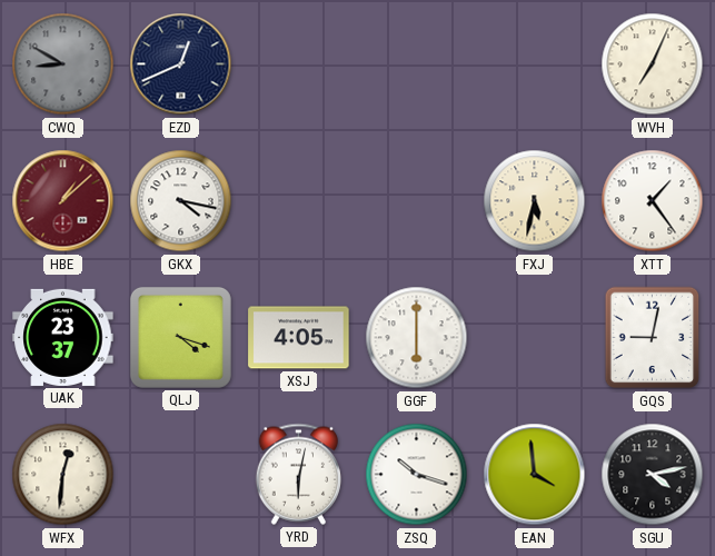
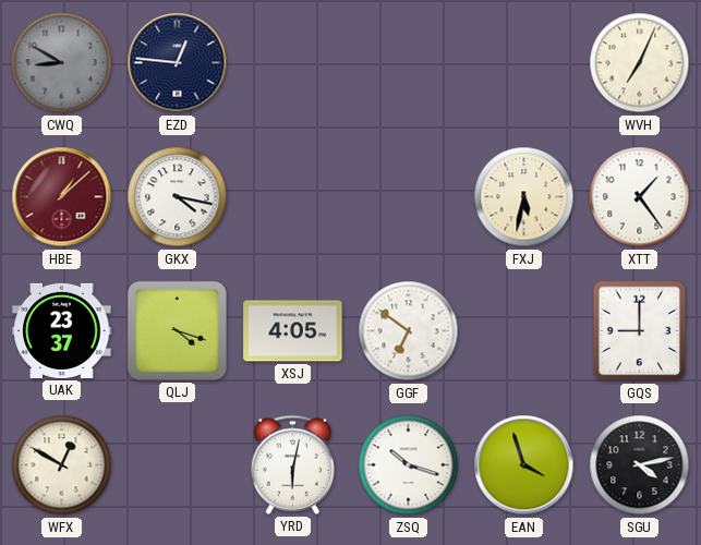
EZD: 12:41 -> 12:46
GGF: 6:00 -> 6:51
GQS: 9:02 -> 9:00
WFX: 12:31 -> 12:50
EAN: 3:59 -> 3:57
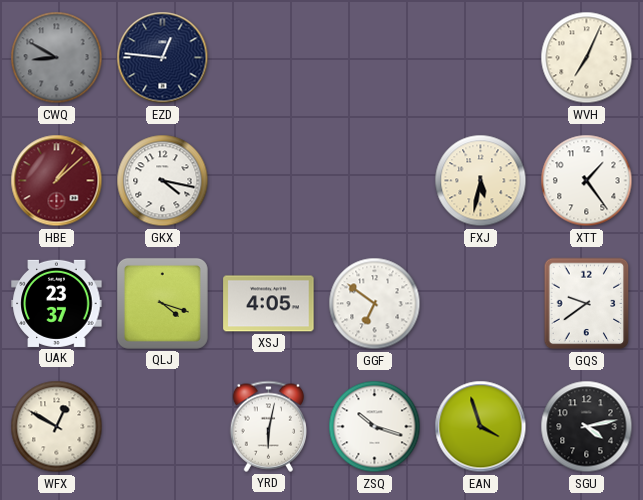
GQS: 9:00 -> 9:39
